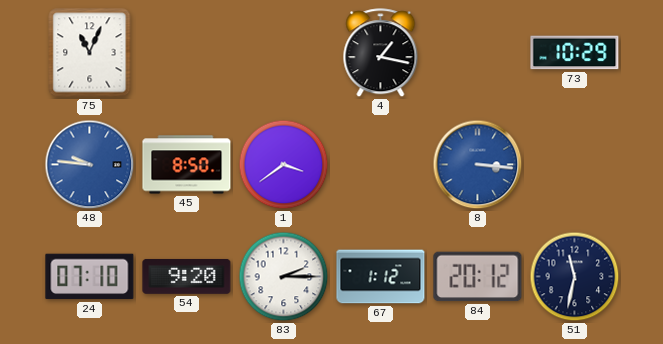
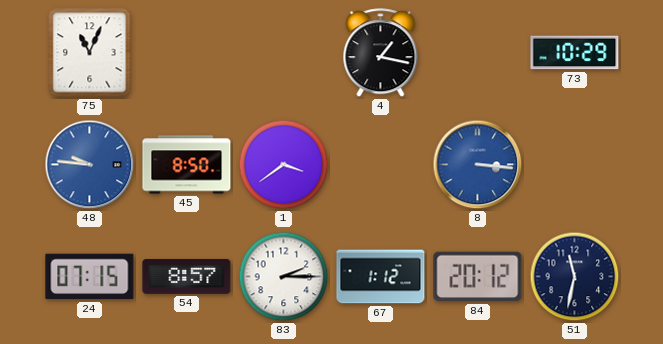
24: 07:10 -> 07:15
54: 9:20 -> 8:57
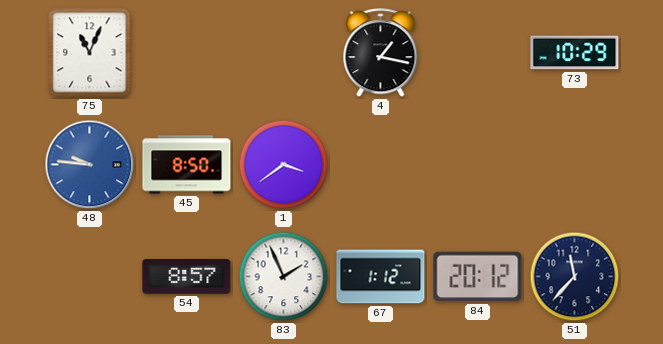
8: 3:16 -> none
24: 07:15 -> none
83: 2:15 -> 1:56
51: 11:32 -> 11:37
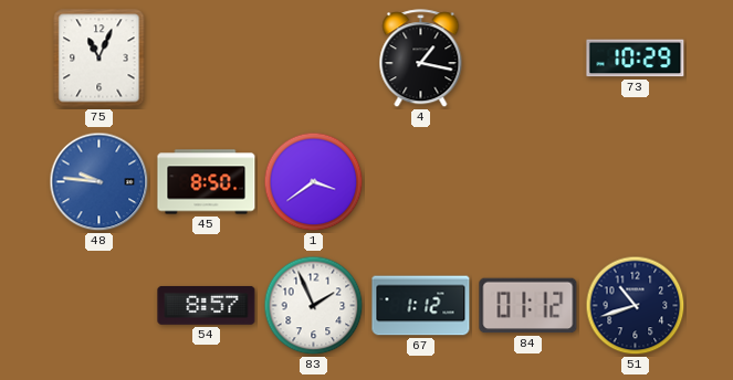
84: 20:12 -> 01:12
51: 11:37 -> 10:42
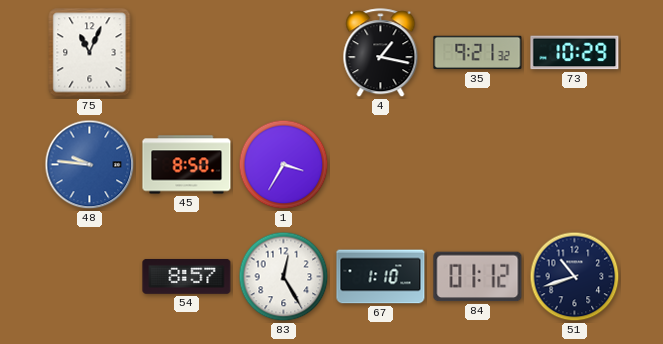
35: none -> 9:21
1: 3:39 -> 3:35
83: 1:56 -> 12:25
67: 1:12 -> 1:10
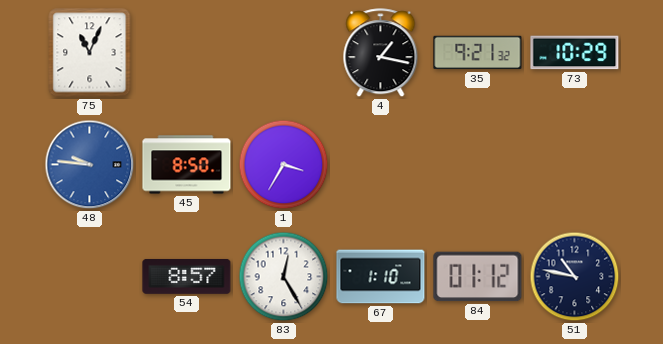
51: 10:42 -> 10:47
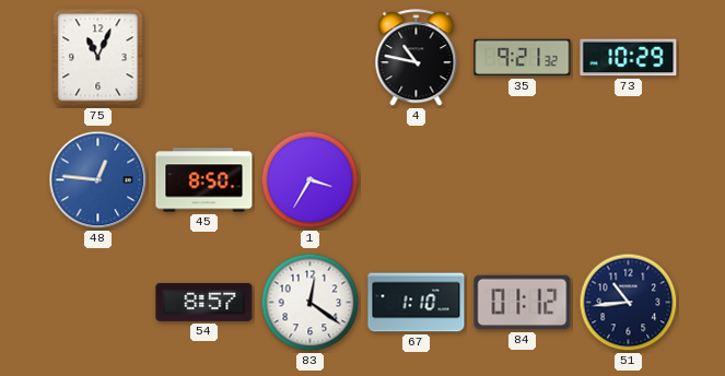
4: 1:17 -> 10:47
48: 9:46 -> 12:46
83: 12:25 -> 12:21
51: 10:47 -> 10:44
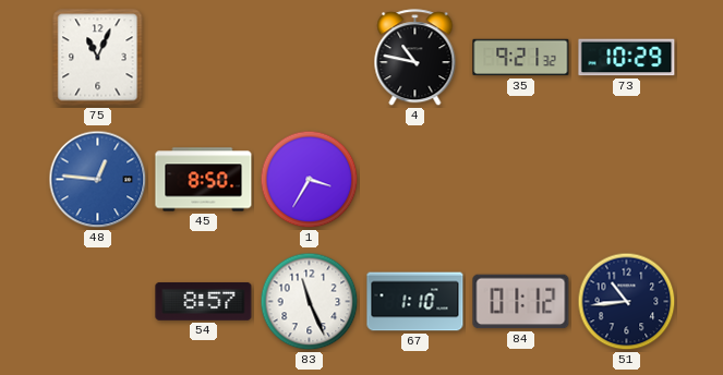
83: 12:21 -> 11:26
